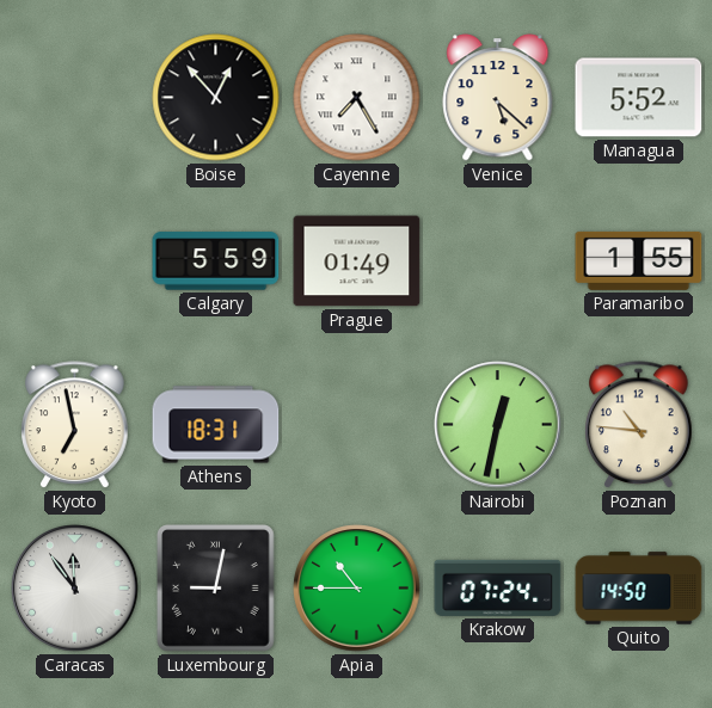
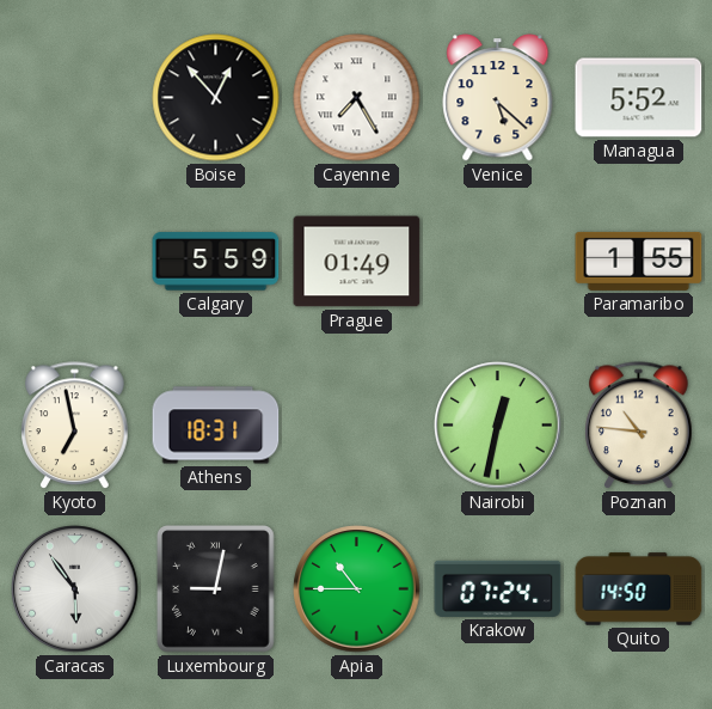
Caracas: 11:54 -> 5:54
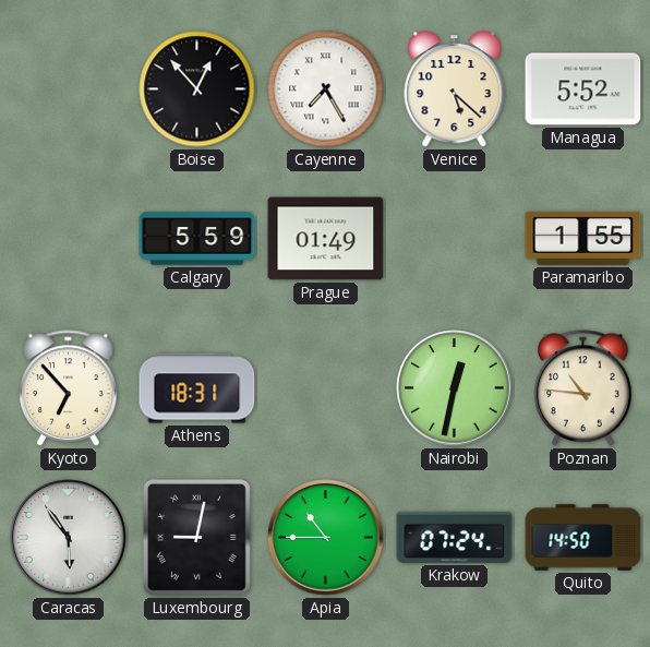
Kyoto: 6:58 -> 6:53
